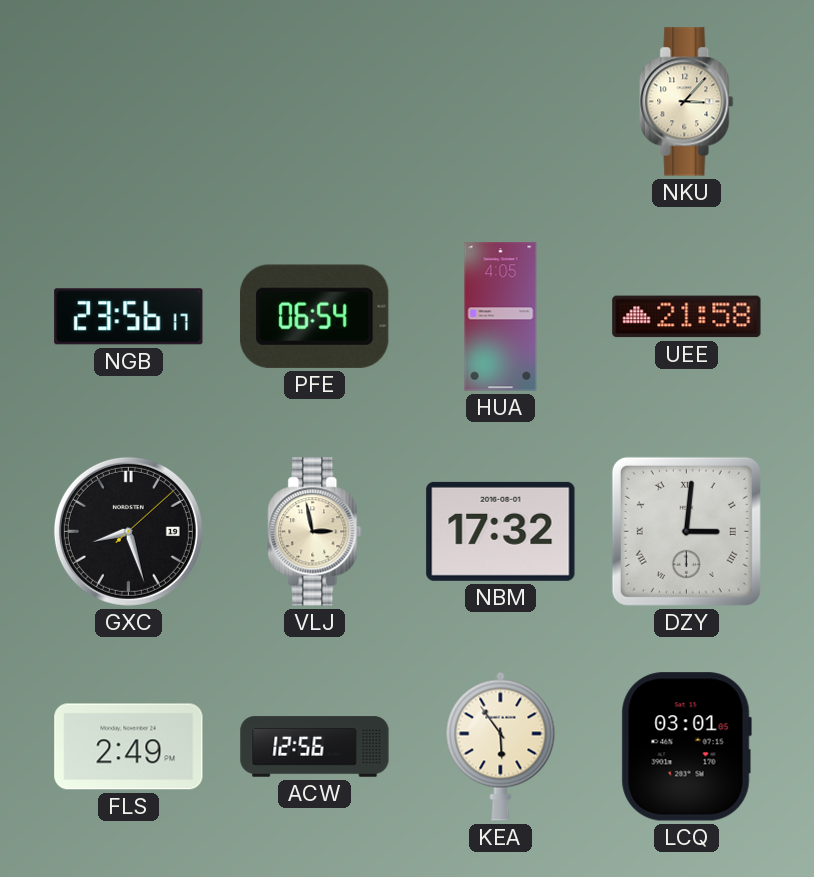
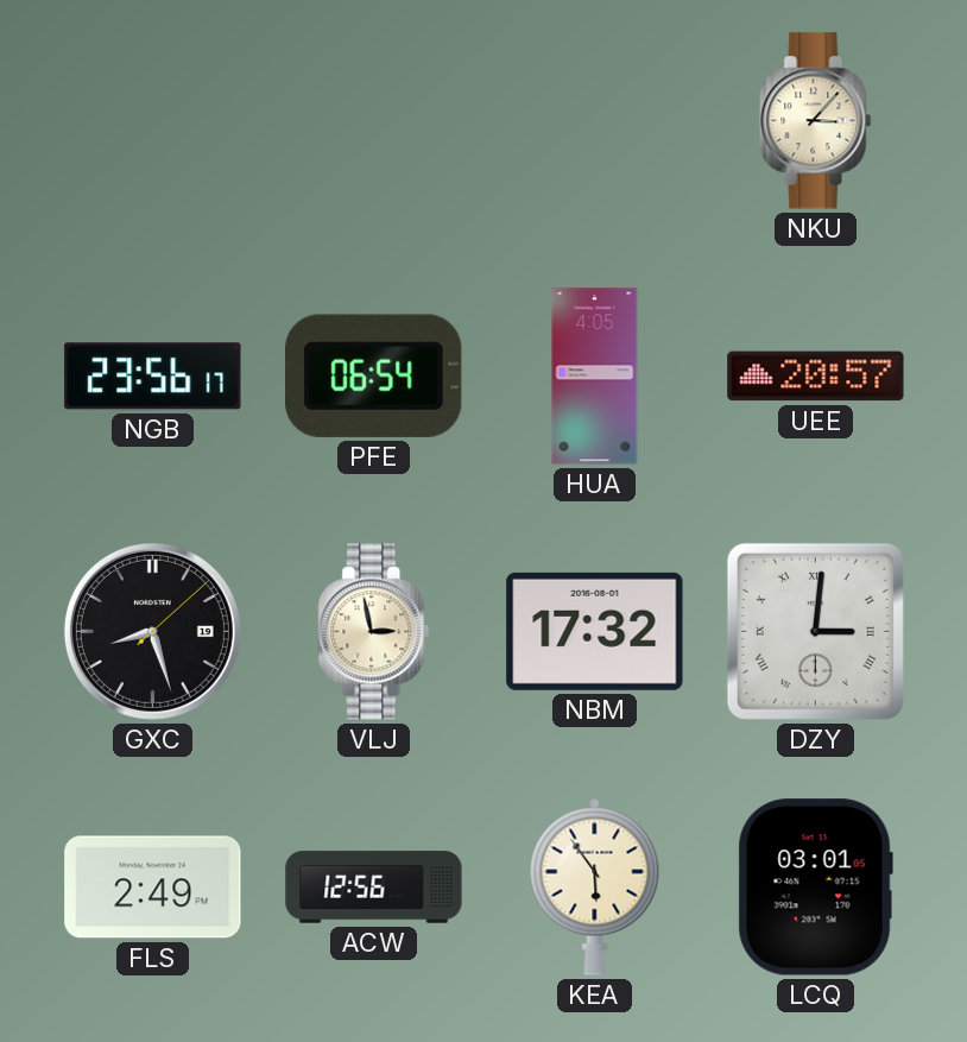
UEE: 21:58 -> 20:57
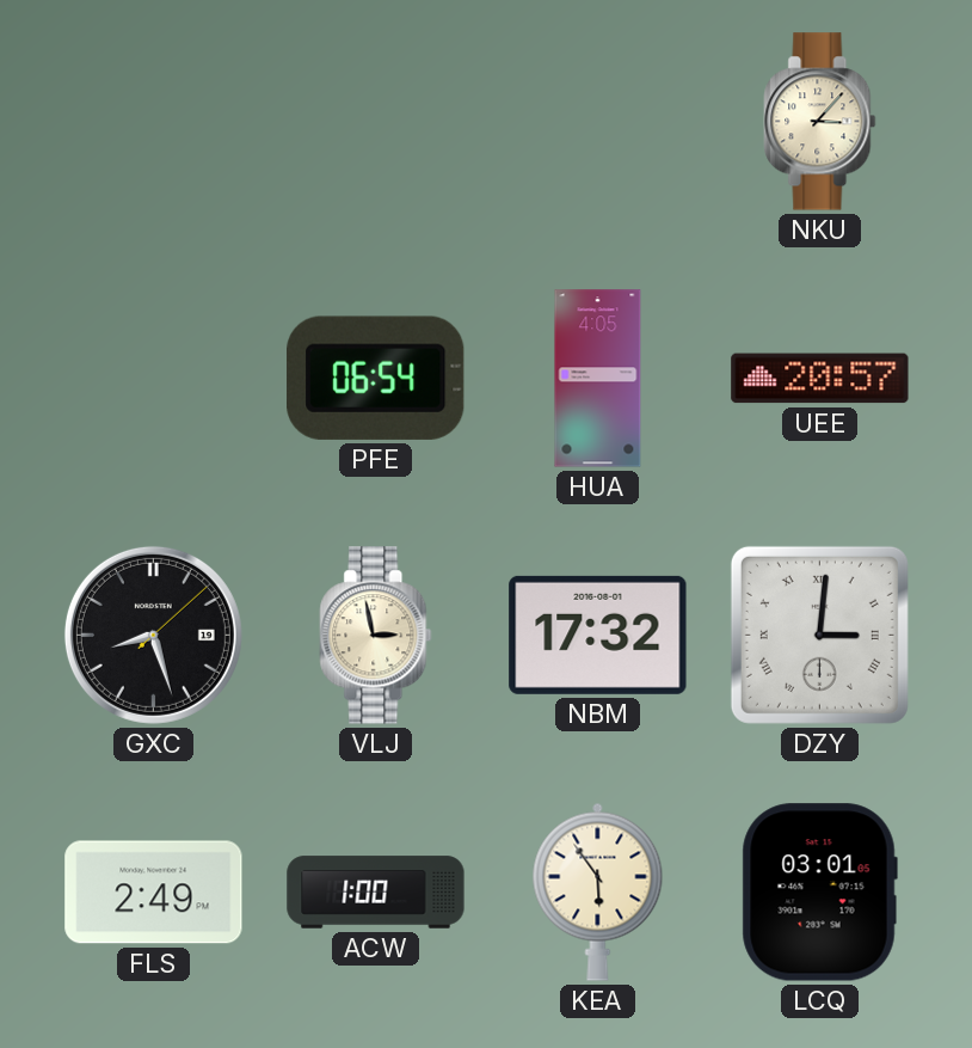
NGB: 23:56 -> none
ACW: 12:56 -> 1:00
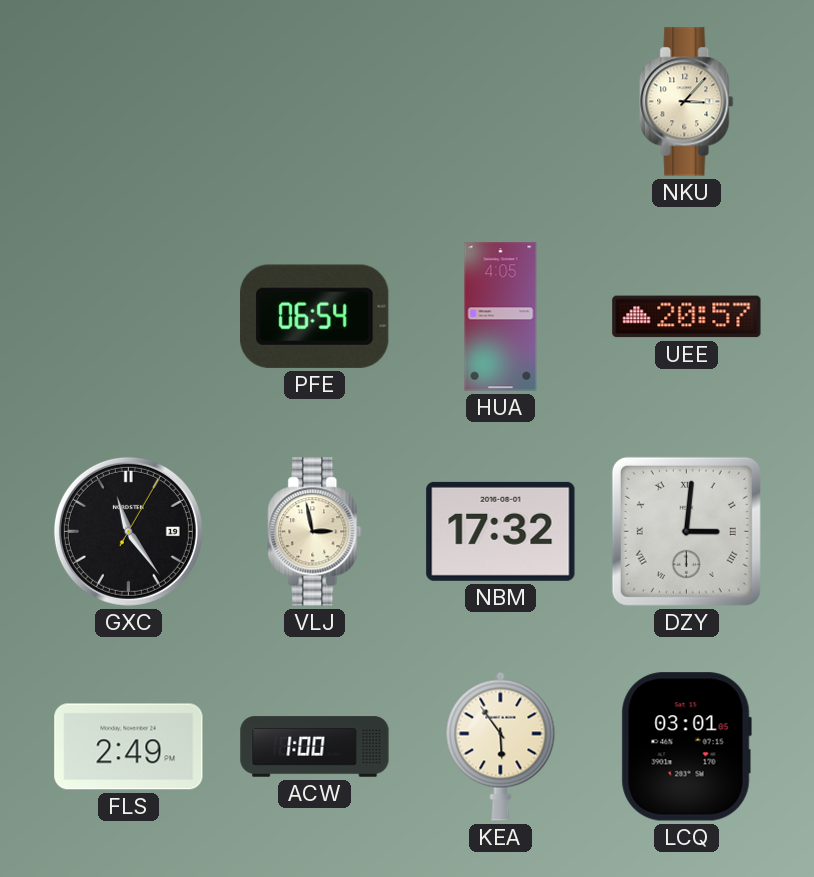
GXC: 8:27 -> 11:24
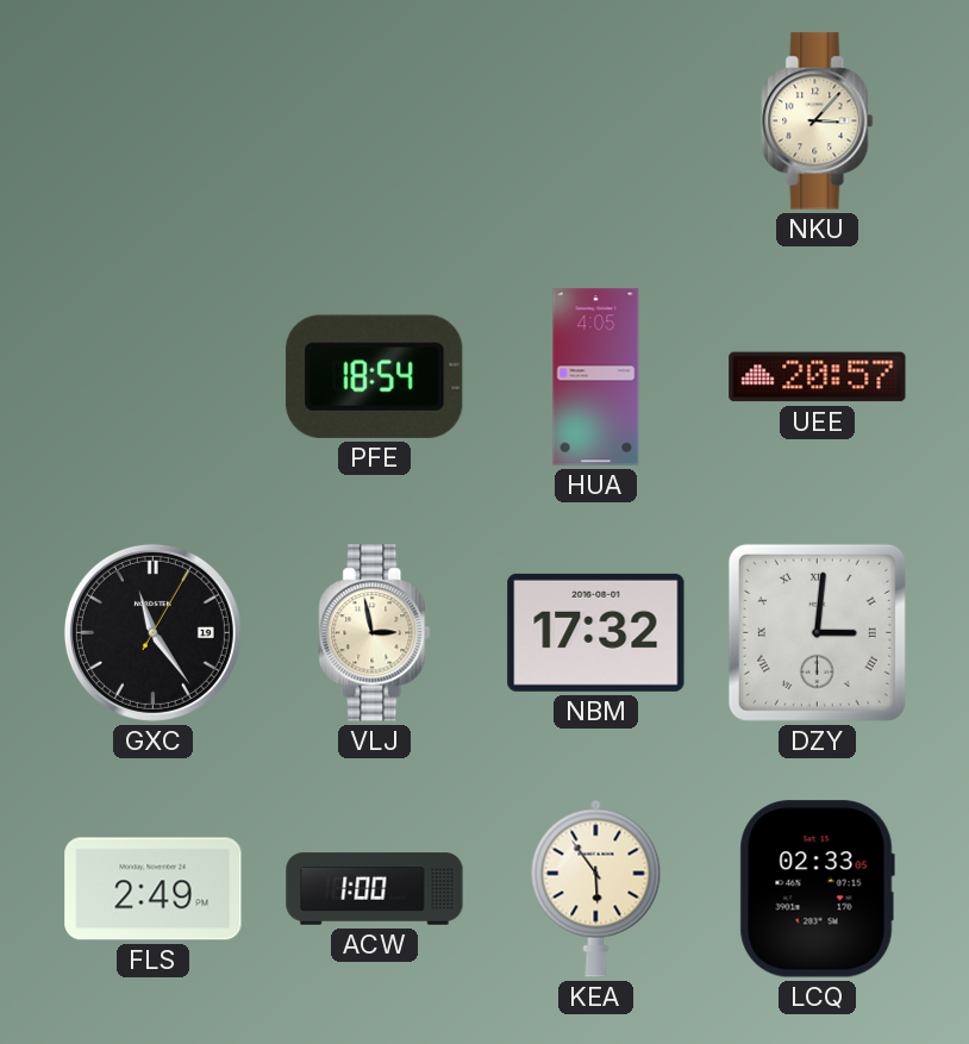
PFE: 06:54 -> 18:54
LCQ: 03:01 -> 02:33
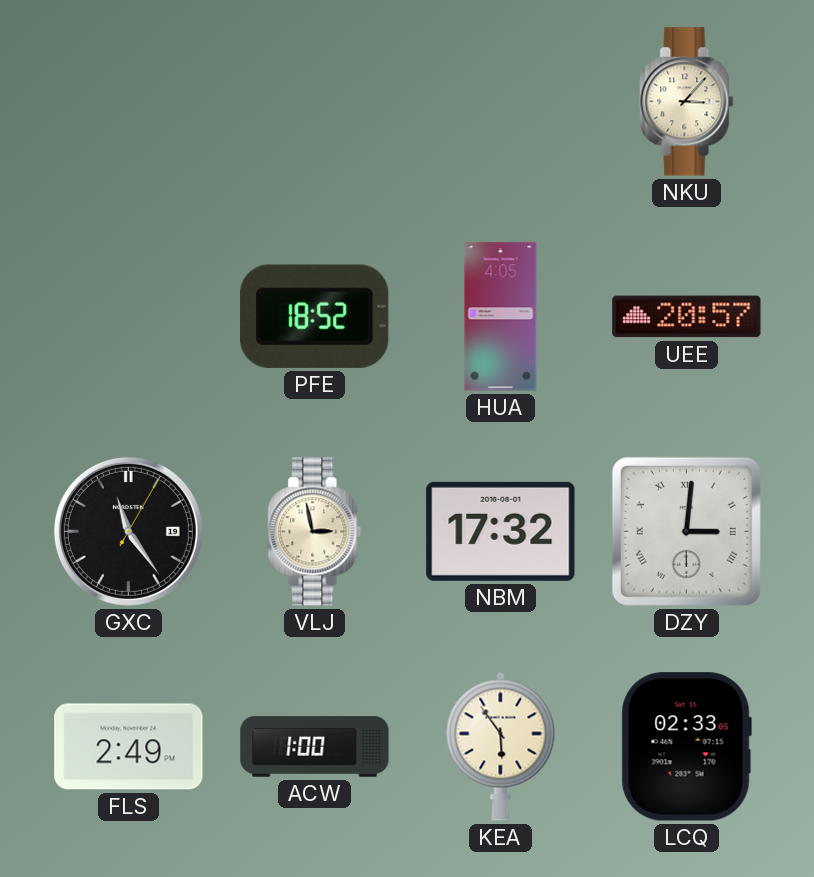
PFE: 18:54 -> 18:52
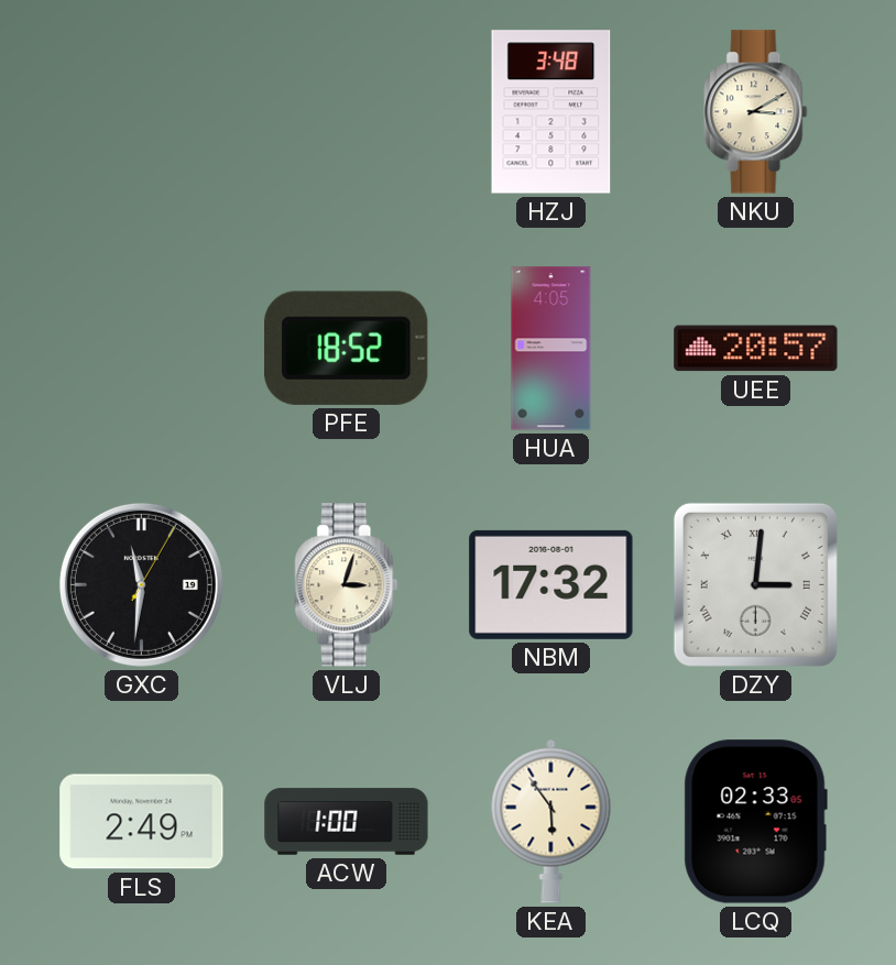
HZJ: none -> 3:48
NKU: 3:07 -> 3:10
GXC: 11:24 -> 11:31
VLJ: 2:58 -> 3:03
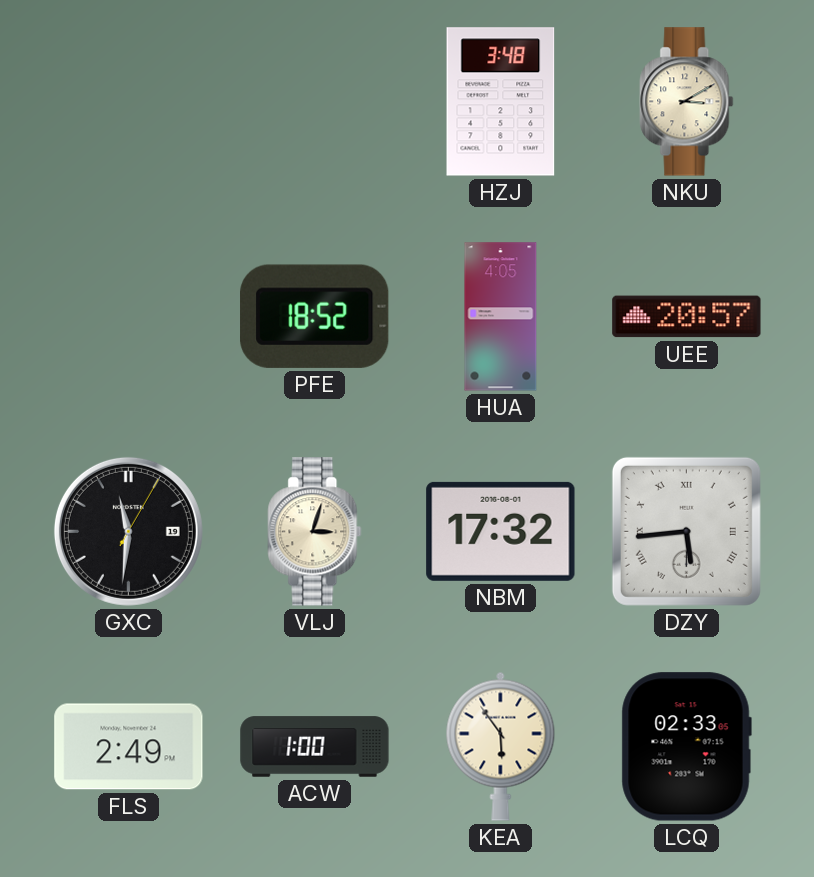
DZY: 3:01 -> 5:44
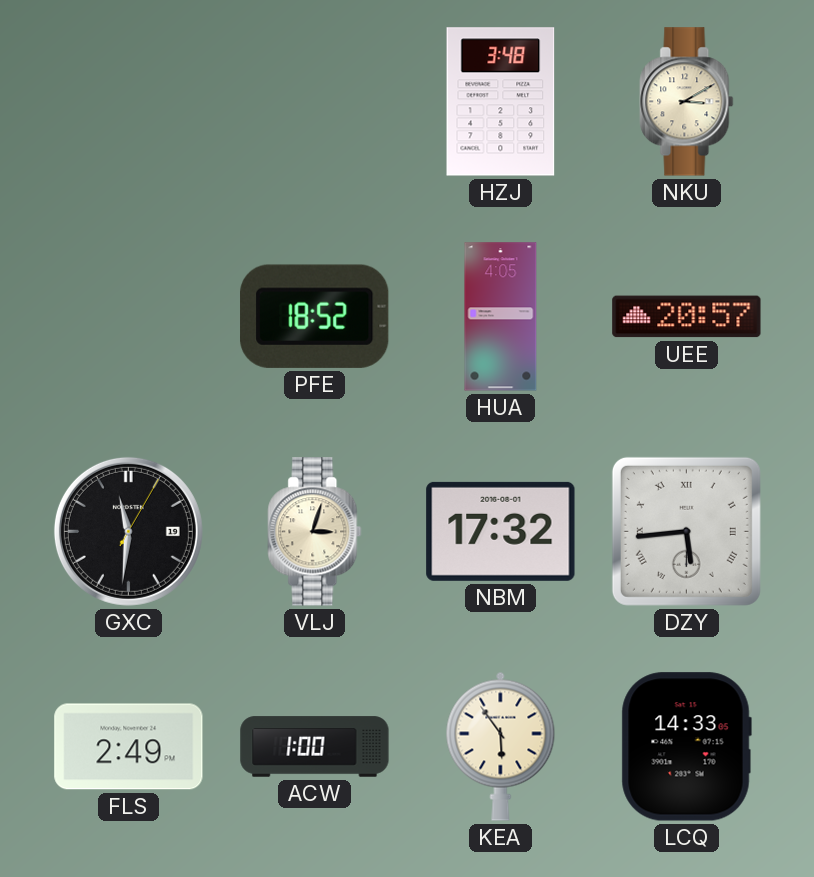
LCQ: 02:33 -> 14:33
